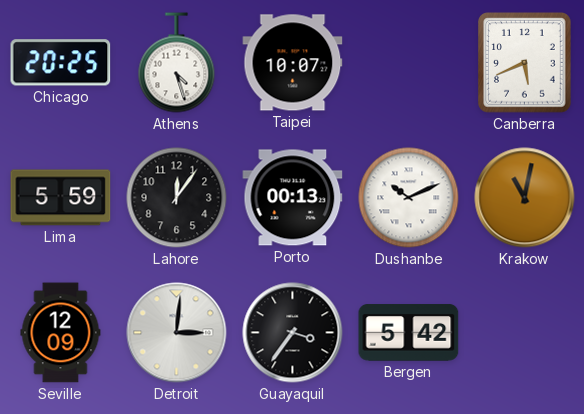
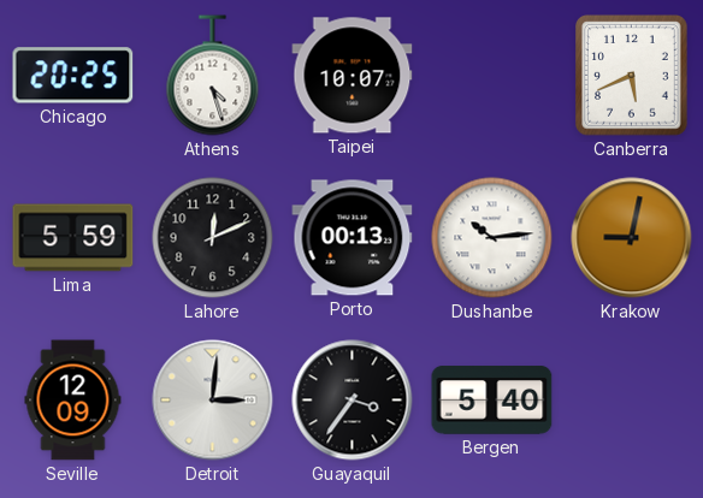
Lahore: 12:06 -> 12:11
Dushanbe: 10:11 -> 10:14
Krakow: 11:02 -> 9:02
Bergen: 5:42 -> 5:40
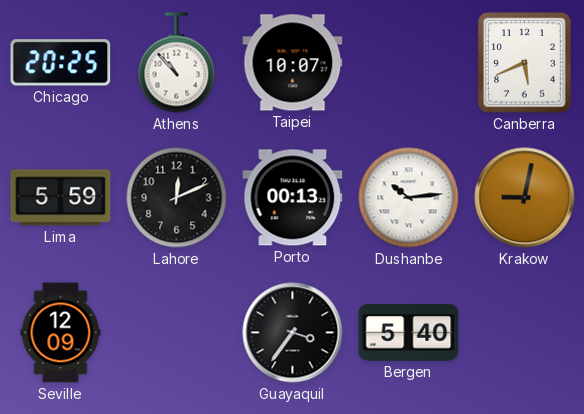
Athens: 4:27 -> 10:53
Detroit: 3:01 -> none
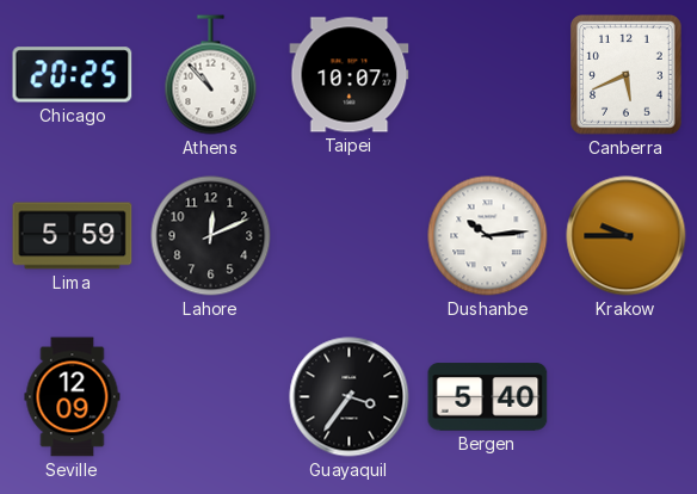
Porto: 00:13 -> none
Krakow: 9:02 -> 9:45
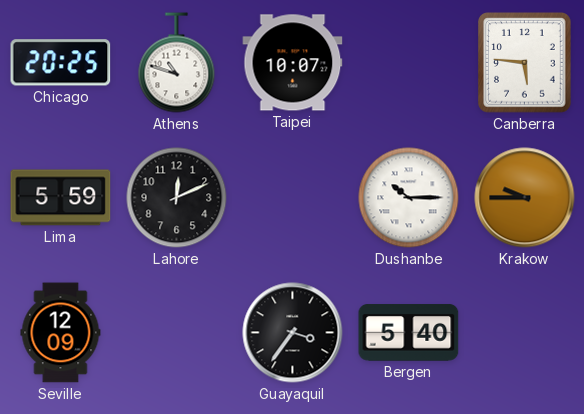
Athens: 10:53 -> 10:48
Canberra: 5:41 -> 5:46
Dushanbe: 10:14 -> 10:15
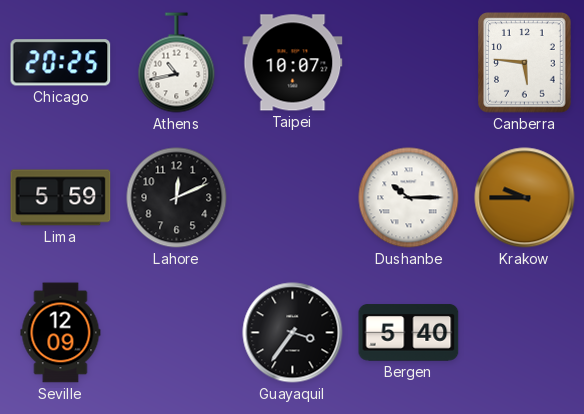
Athens: 10:48 -> 10:43
